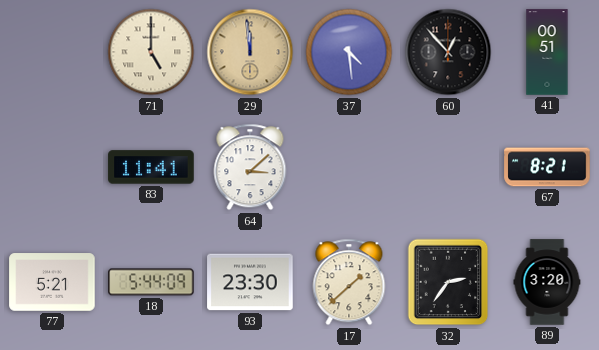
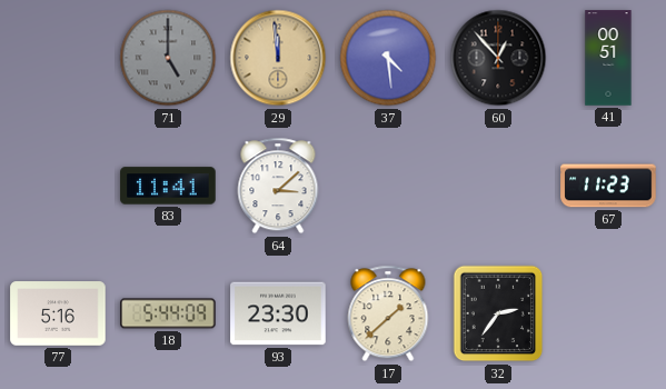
71 dial: cream -> grey
67: 8:21 -> 11:23
77: 5:21 -> 5:16
89: 3:20 -> none
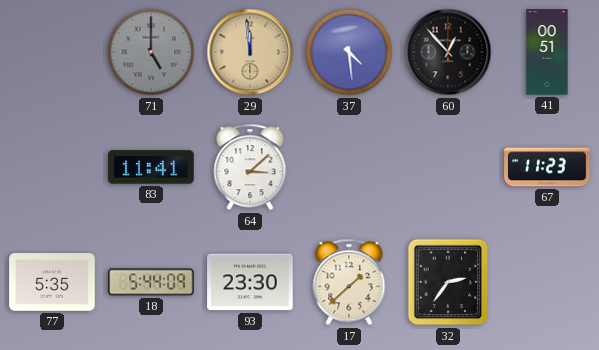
77: 5:16 -> 5:35
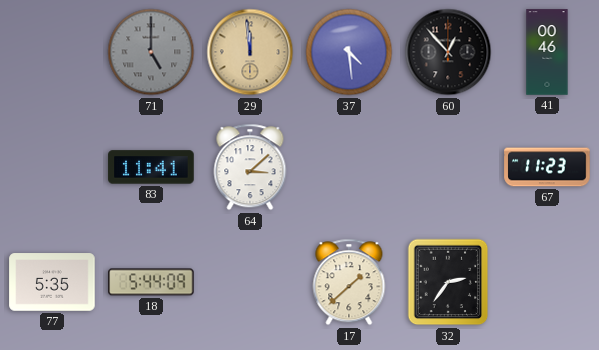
41: 00:51 -> 00:46
93: 23:30 -> none
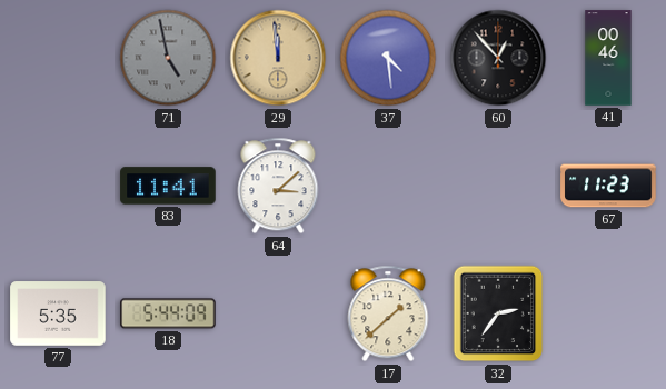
71: 5:00 -> 4:58
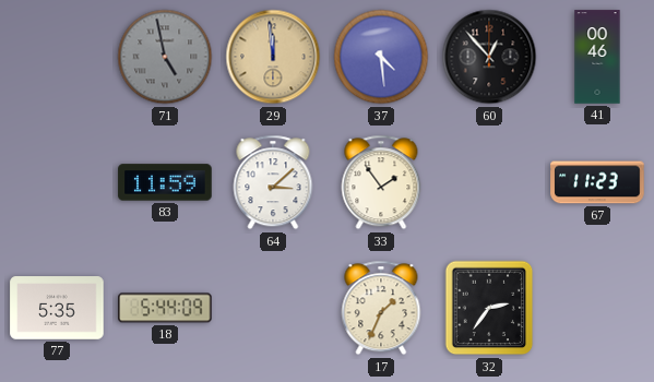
83: 11:41 -> 11:59
33: none -> 1:54
17: 1:38 -> 1:34
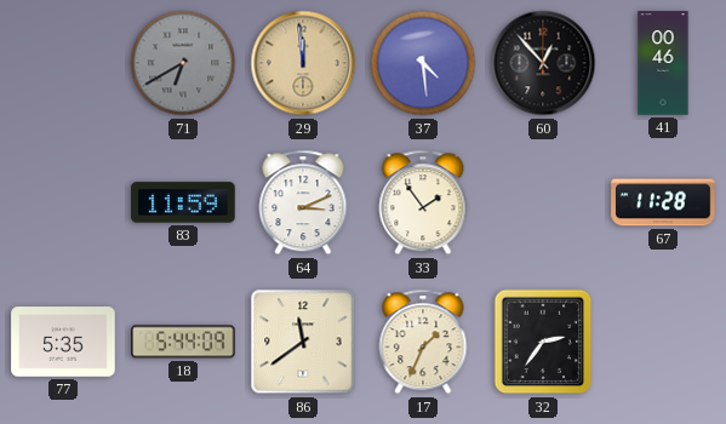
71: 4:58 -> 6:40
64: 3:08 -> 3:11
67: 11:23 -> 11:28
86: none -> 11:39
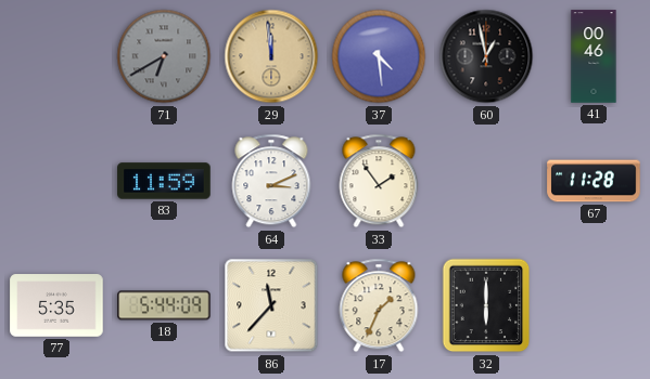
60: 12:53 -> 12:58
86: 11:39 -> 11:37
32: 2:36 -> 6:00
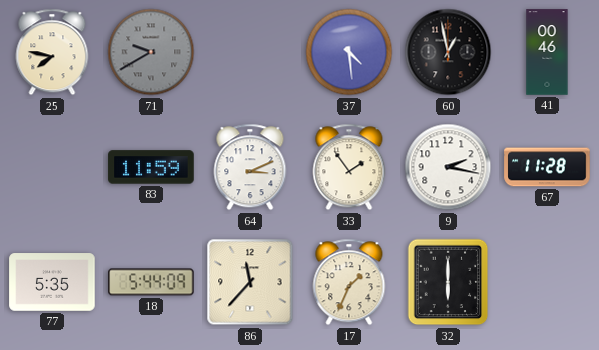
25: none -> 7:47
71: 6:40 -> 9:40
29: 11:59 -> none
9: none -> 2:17
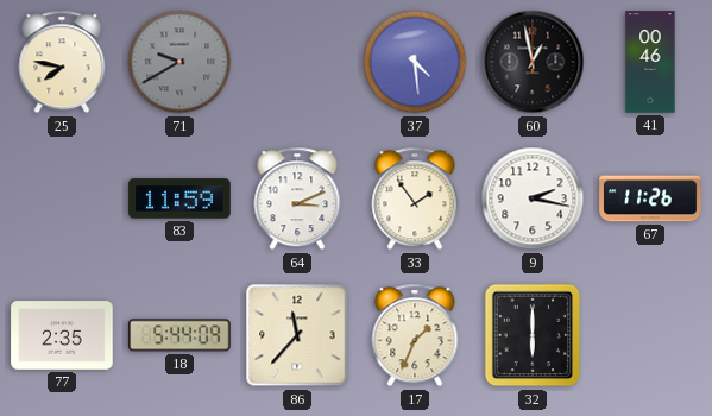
67: 11:28 -> 11:26
77: 5:35 -> 2:35
